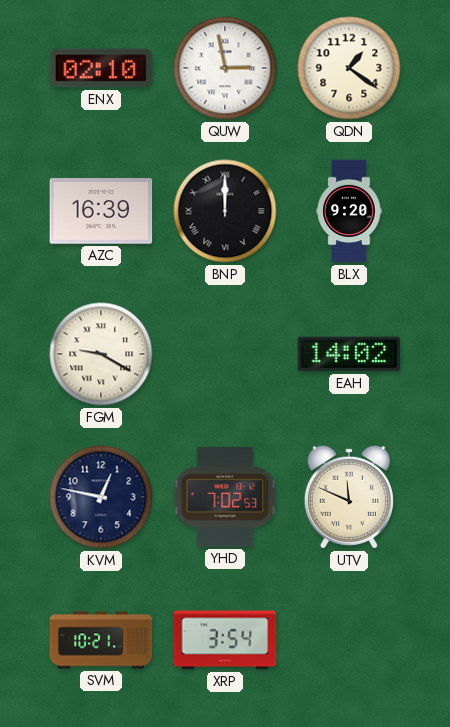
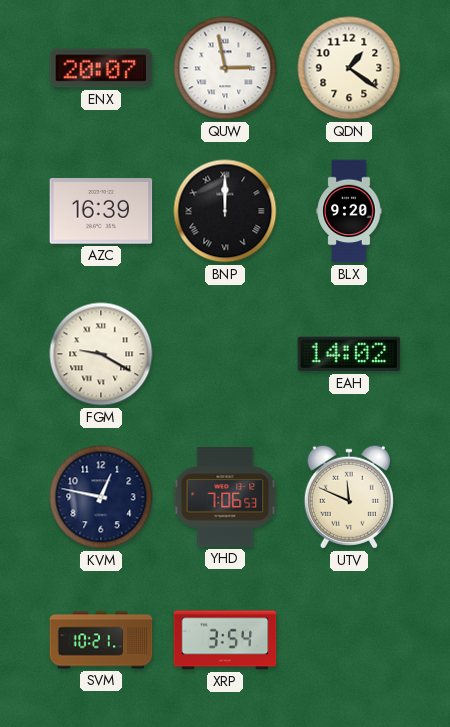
ENX: 02:10 -> 20:07
YHD: 7:02 -> 7:06
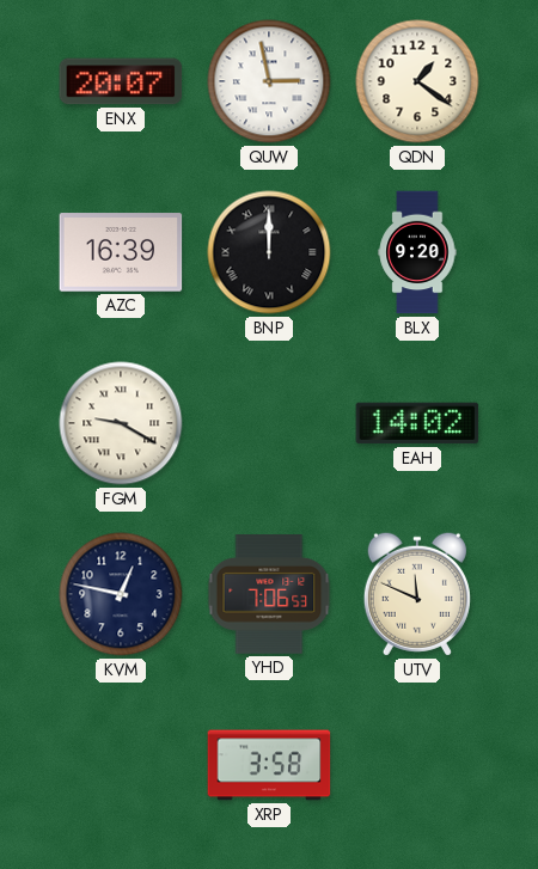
SVM: 10:21 -> none
XRP: 3:54 -> 3:58
